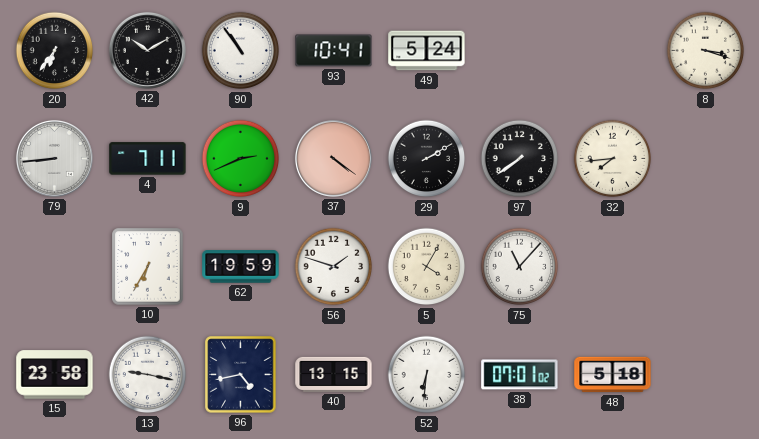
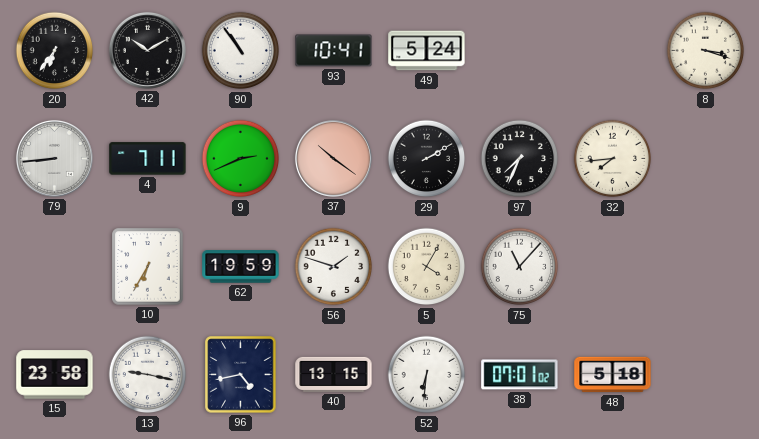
37: 4:21 -> 10:21
97: 7:39 -> 7:34
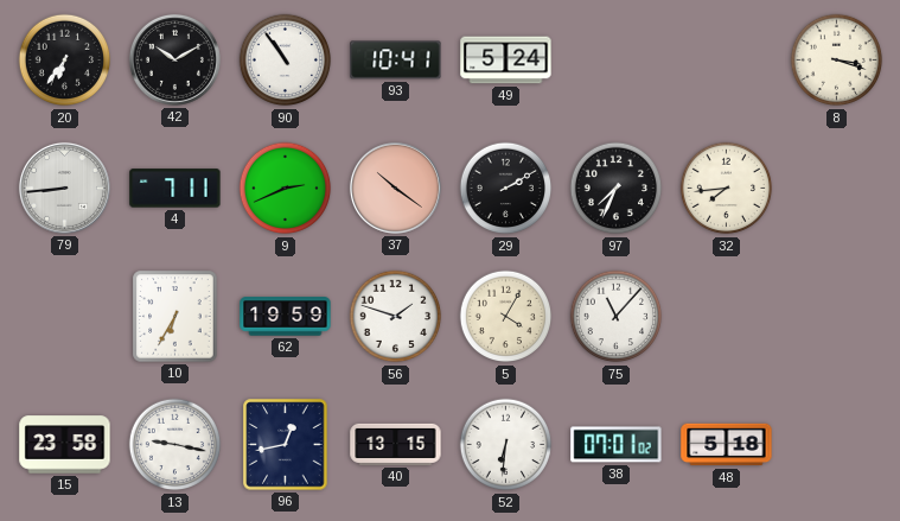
96: 4:43 -> 12:43
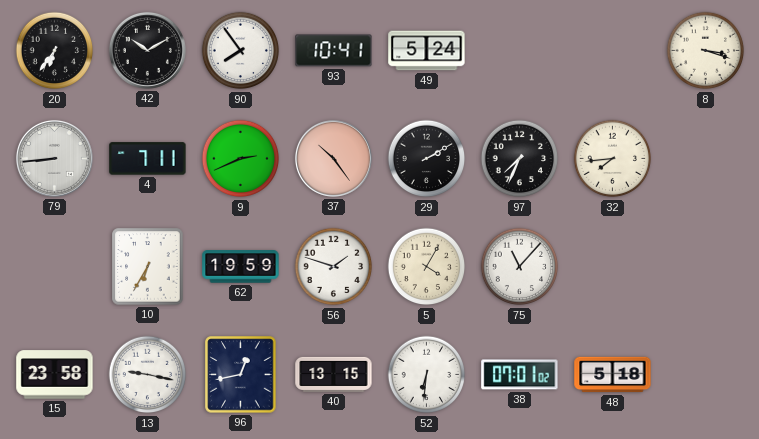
90: 10:54 -> 7:54
37: 10:21 -> 10:24
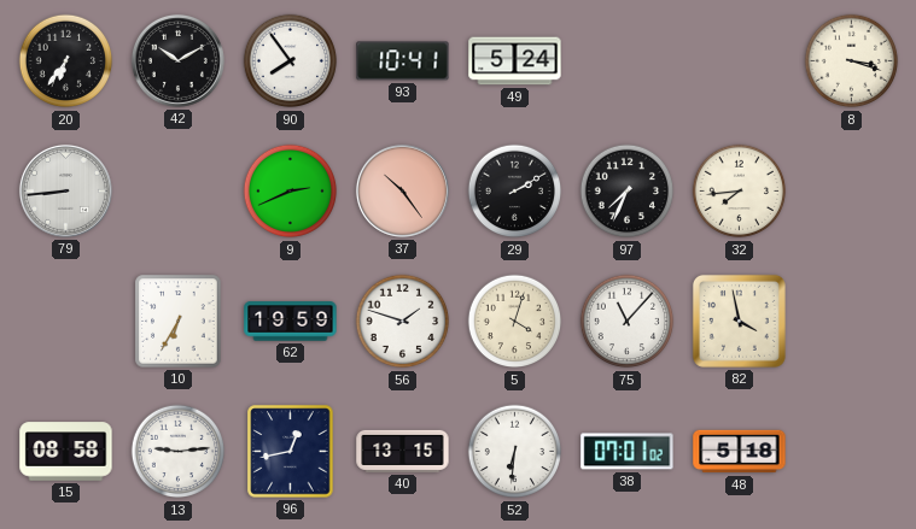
4: 7:11 -> none
5: 4:05 -> 4:03
82: none -> 3:58
15: 23:58 -> 08:58
13: 9:17 -> 9:14
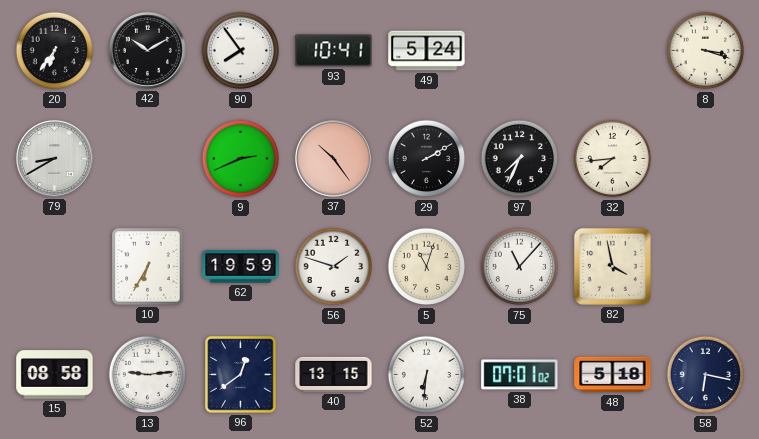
79: 8:44 -> 8:40
5: 4:03 -> 11:03
96: 12:43 -> 12:39
58: none -> 6:17
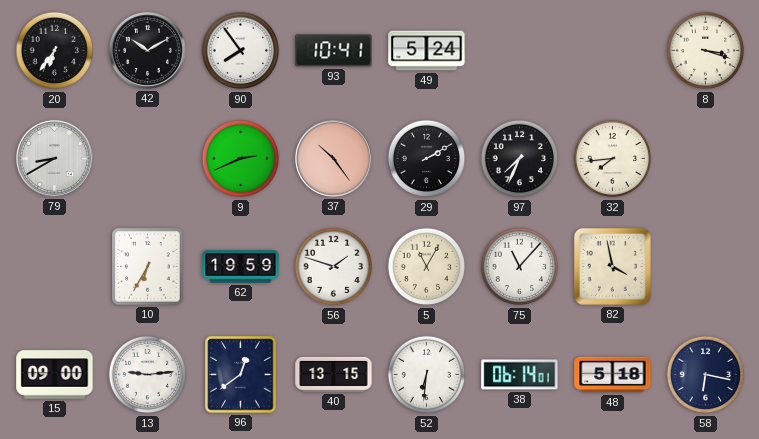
5: 11:03 -> 11:05
15: 08:58 -> 09:00
38: 07:01 -> 06:14
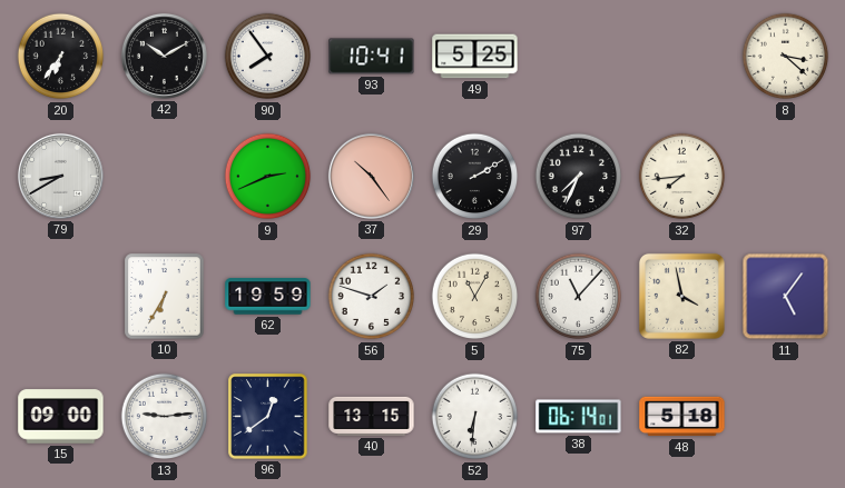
49: 5:24 -> 5:25
8: 3:18 -> 3:22
11: none -> 5:06
58: 6:17 -> none
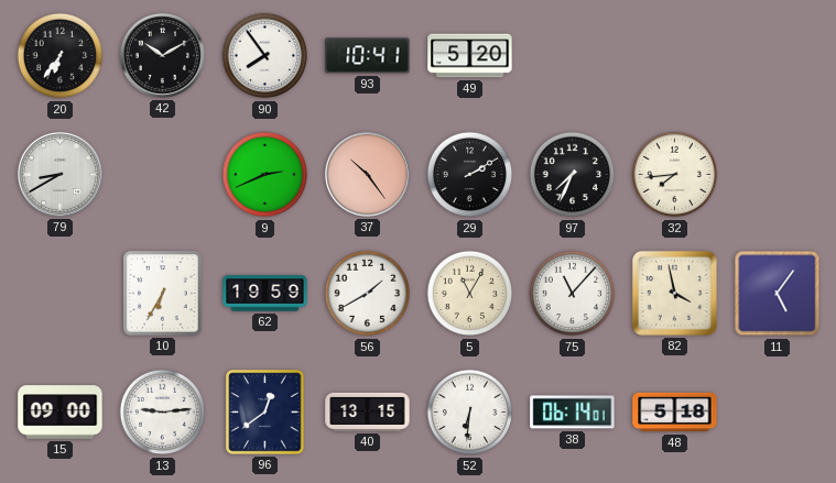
49: 5:25 -> 5:20
8: 3:22 -> none
56: 1:48 -> 1:40
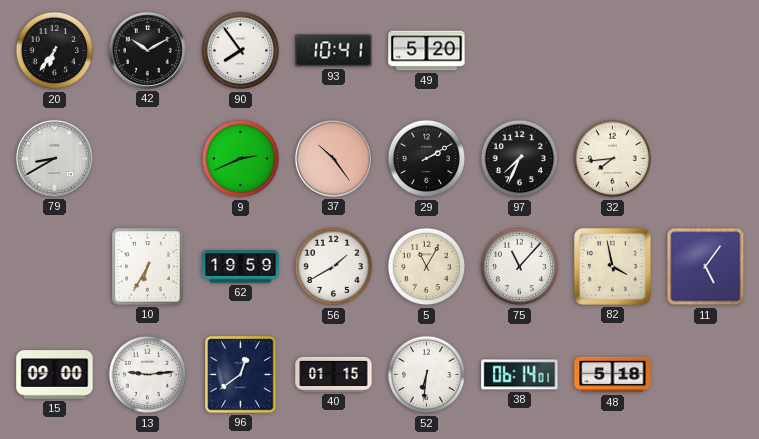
40: 13:15 -> 01:15
